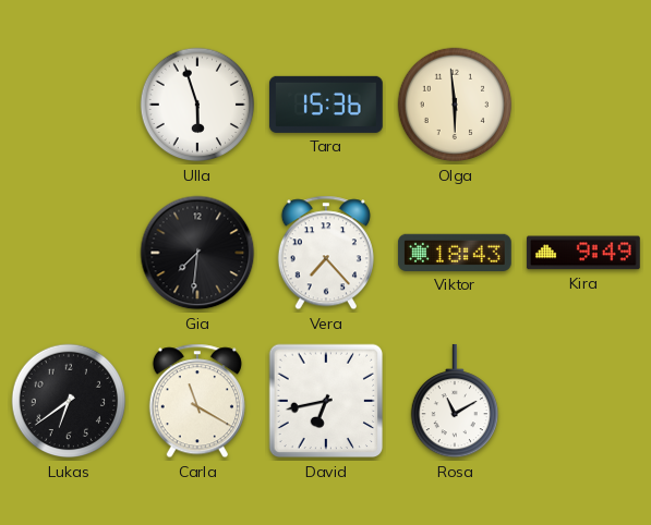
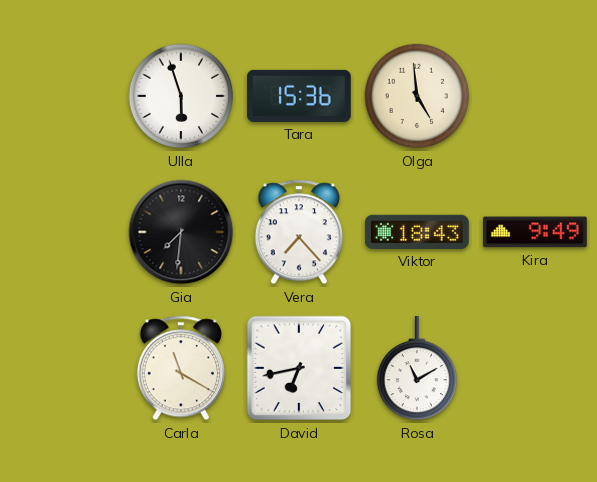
Olga: 5:59 -> 4:59
Lukas: 6:39 -> none
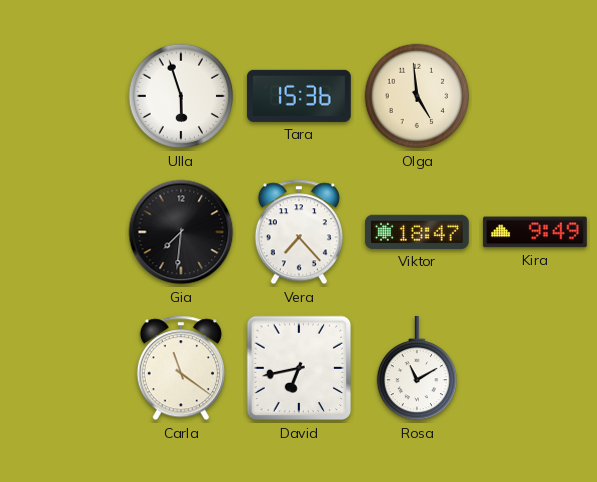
Viktor: 18:43 -> 18:47
Carla: 11:20 -> 11:21
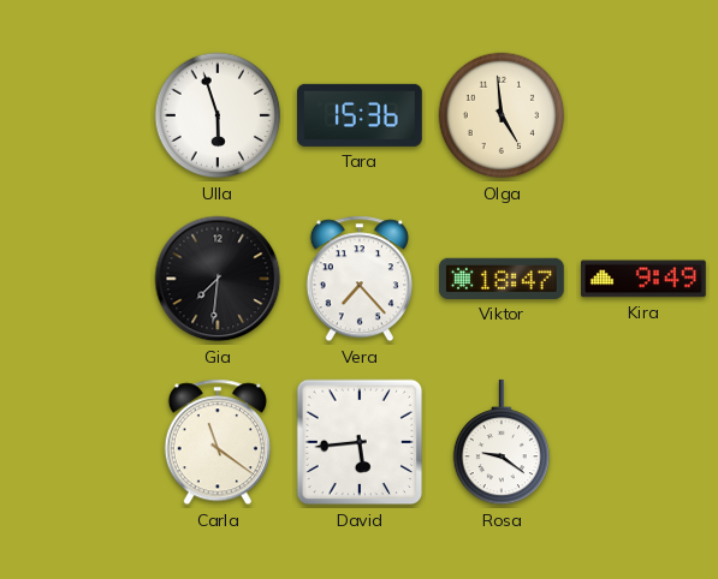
David: 6:43 -> 5:44
Rosa: 11:10 -> 9:21
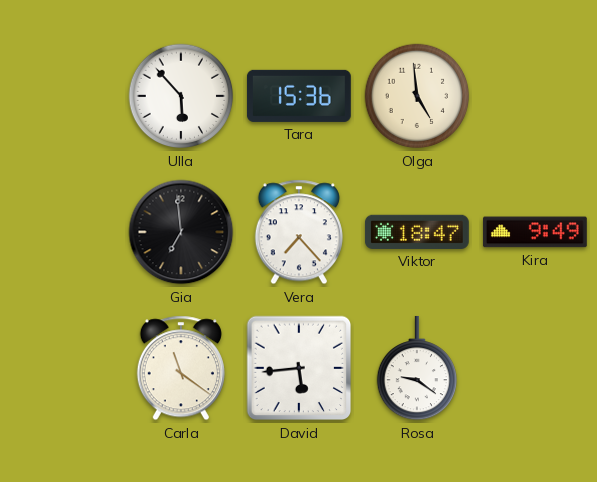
Ulla: 5:57 -> 5:53
Gia: 7:31 -> 6:59
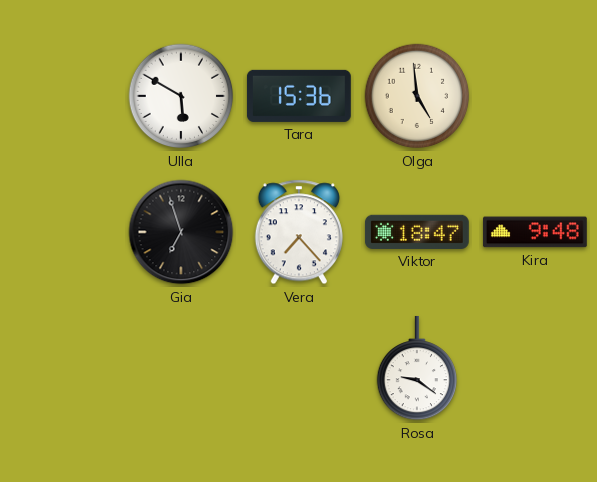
Ulla: 5:53 -> 5:50
Gia: 6:59 -> 6:57
Kira: 9:49 -> 9:48
Carla: 11:21 -> none
David: 5:44 -> none
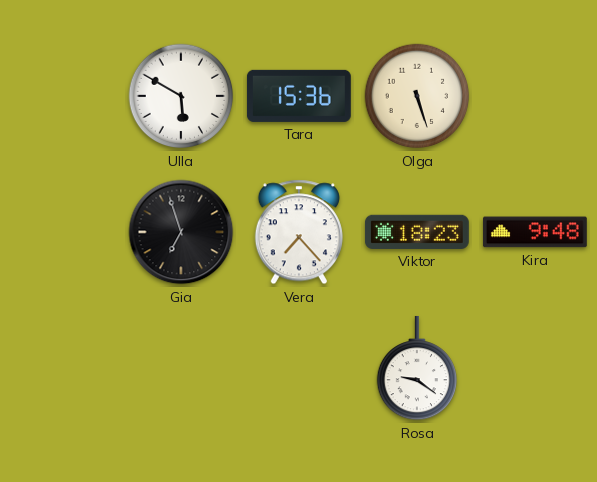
Olga: 4:59 -> 5:27
Viktor: 18:47 -> 18:23
